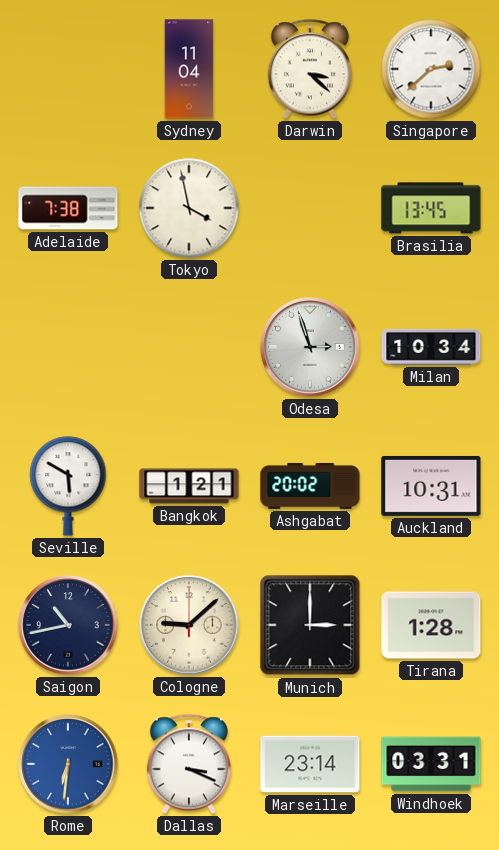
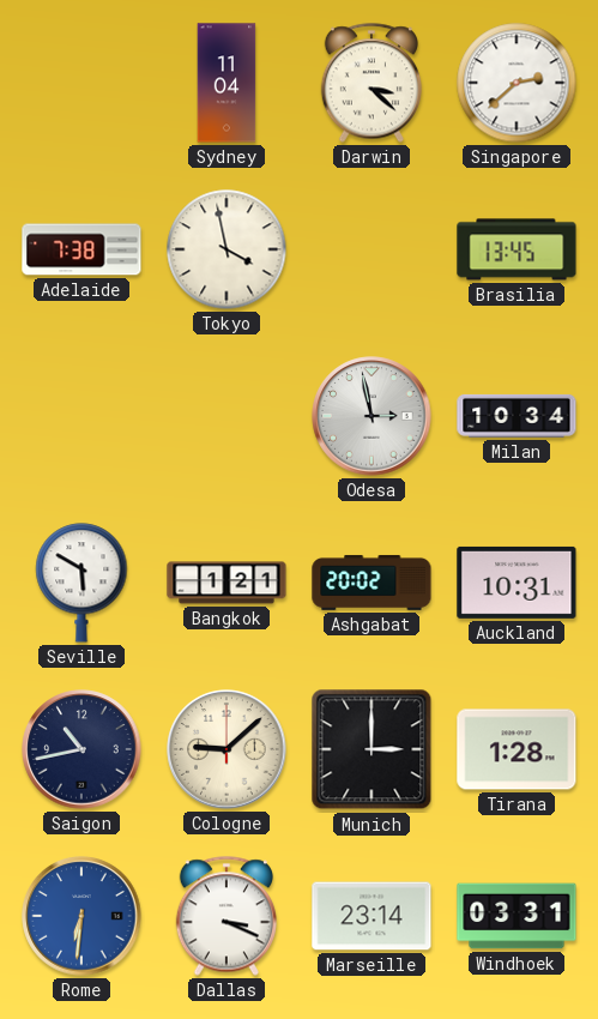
Odesa: 2:57 -> 2:58
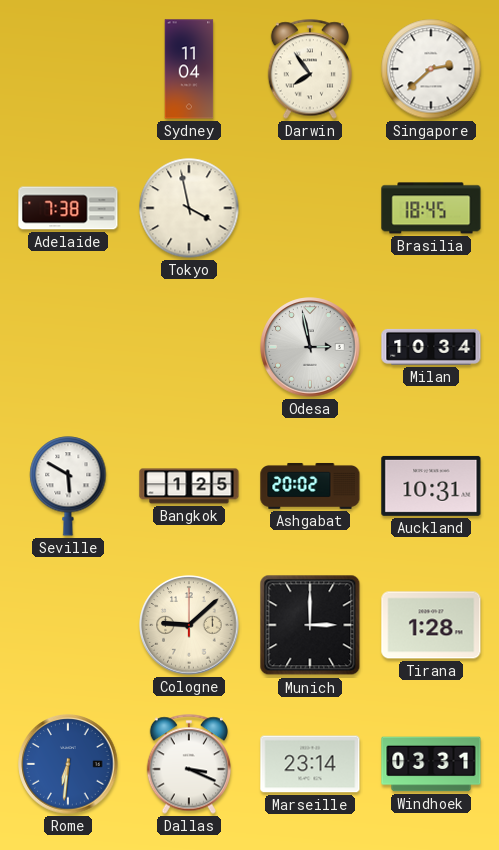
Darwin: 3:22 -> 7:54
Brasilia: 13:45 -> 18:45
Bangkok: 1:21 -> 1:25
Saigon: 10:43 -> none
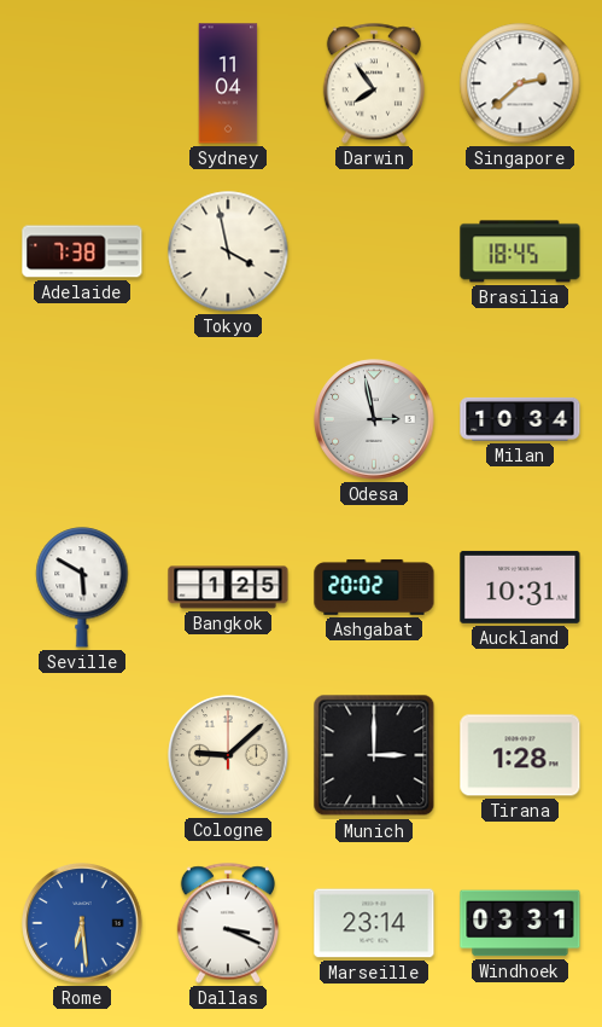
Rome: 6:31 -> 6:29
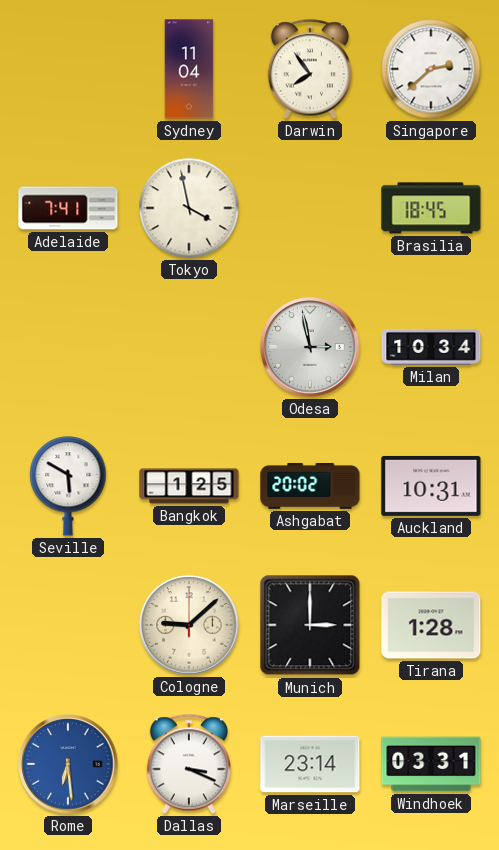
Adelaide: 7:38 -> 7:41
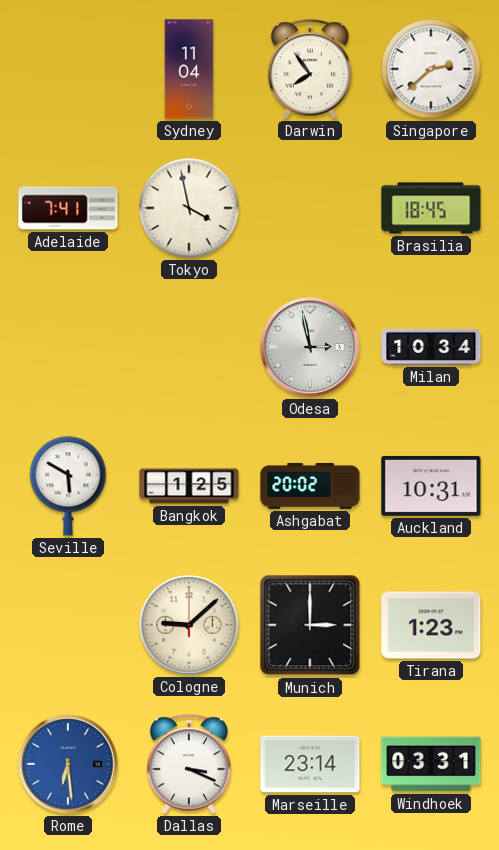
Tirana: 1:28 -> 1:23
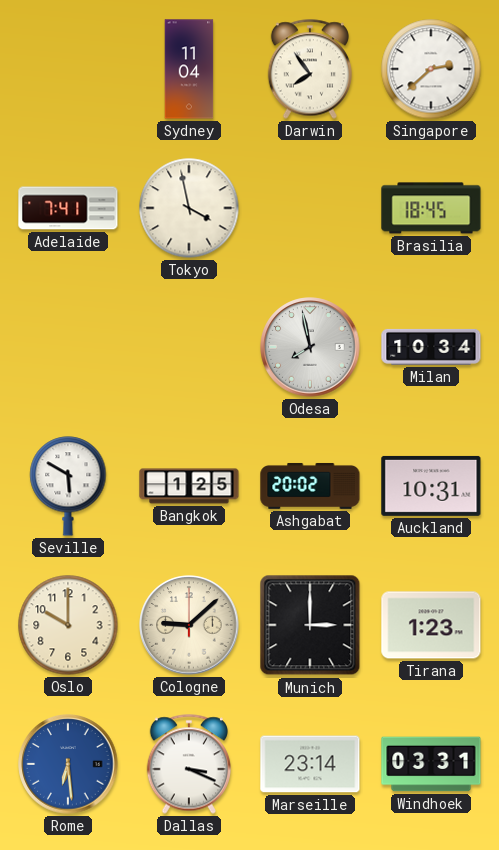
Odesa: 2:58 -> 7:58
Oslo: none -> 10:00
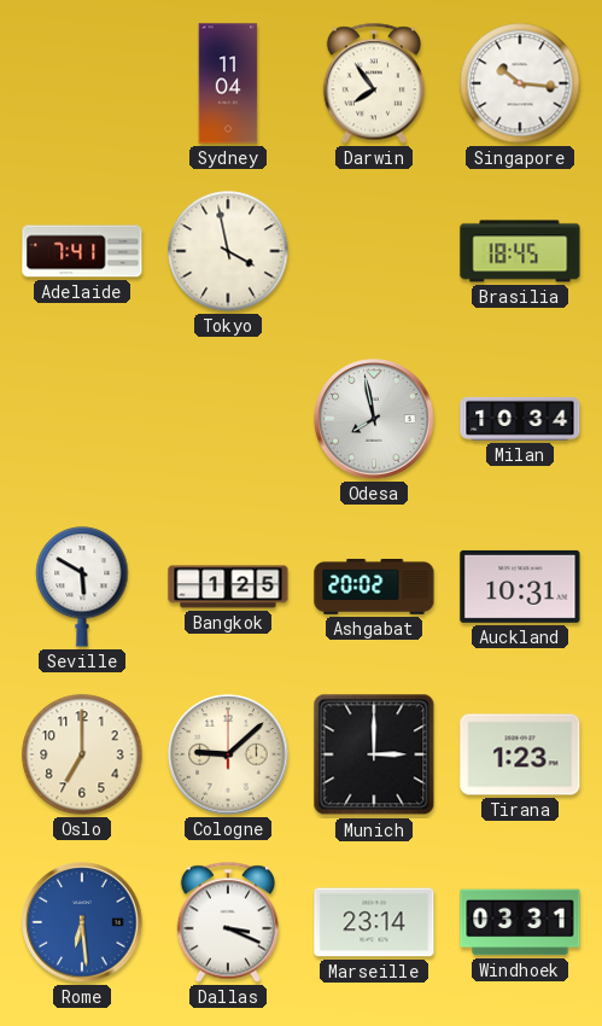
Singapore: 2:38 -> 10:16
Oslo: 10:00 -> 7:00
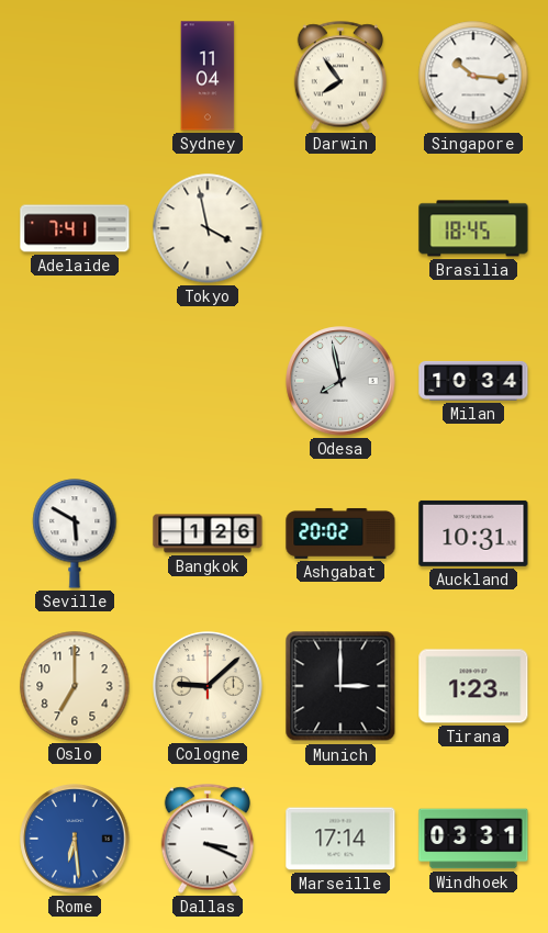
Bangkok: 1:25 -> 1:26
Marseille: 23:14 -> 17:14
